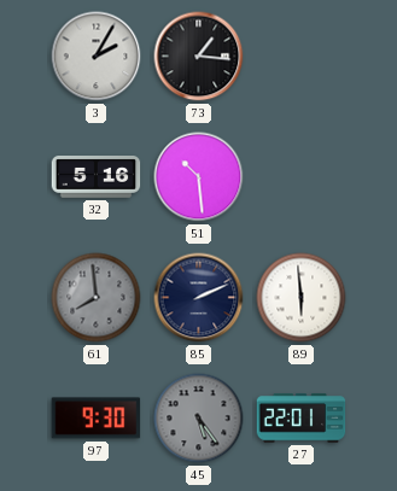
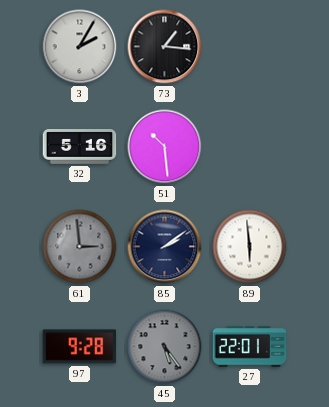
61: 7:59 -> 2:59
85: 2:11 -> 2:09
97: 9:30 -> 9:28
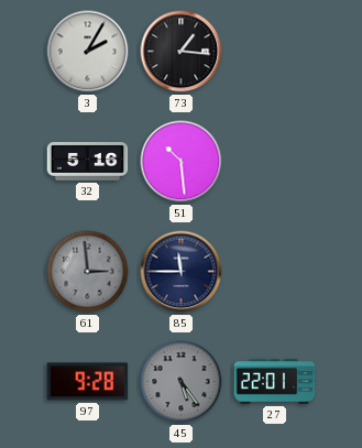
85: 2:09 -> 11:45
89: 5:59 -> none
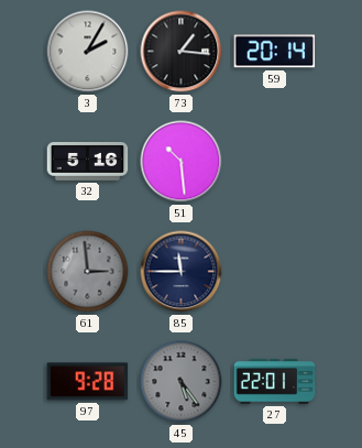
59: none -> 20:14
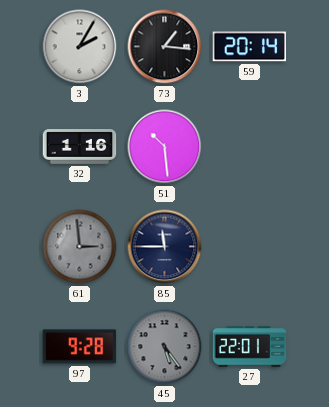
32: 5:16 -> 1:16
